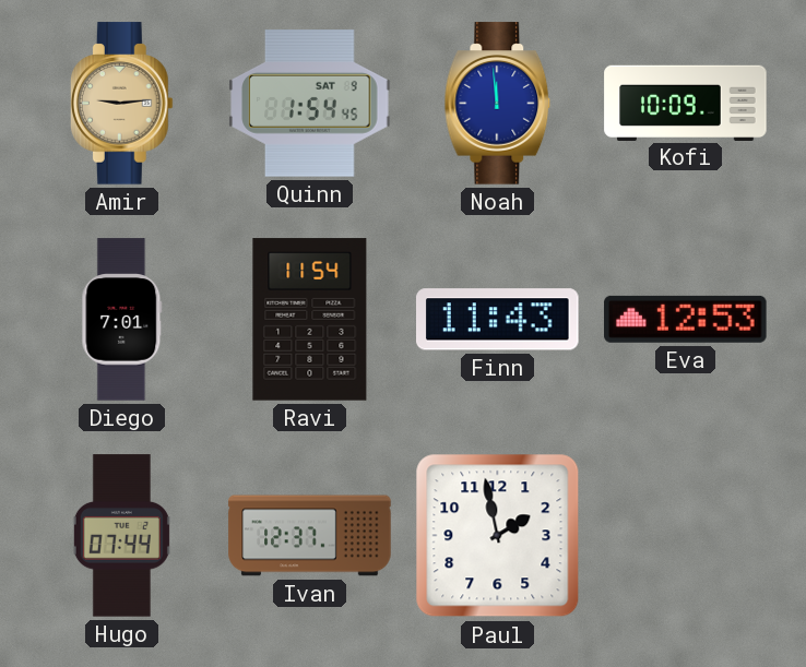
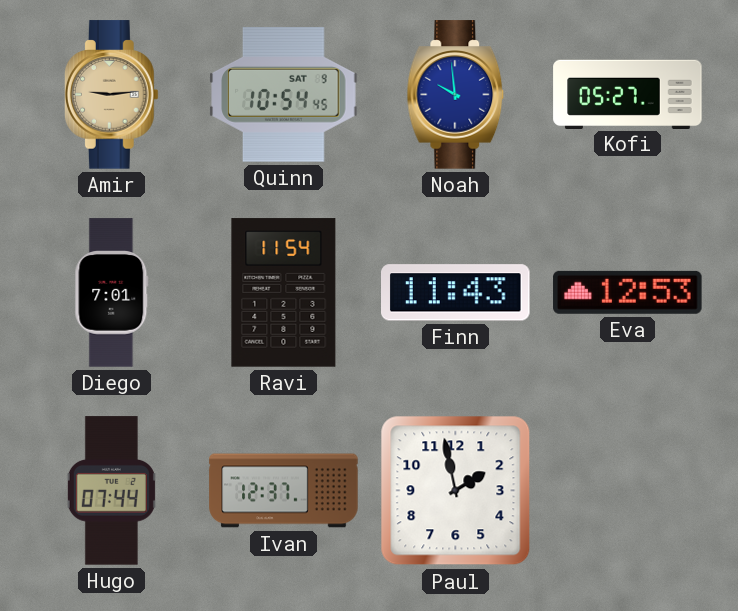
Quinn: 1:54 -> 10:54
Noah: 11:59 -> 9:59
Kofi: 10:09 -> 05:27
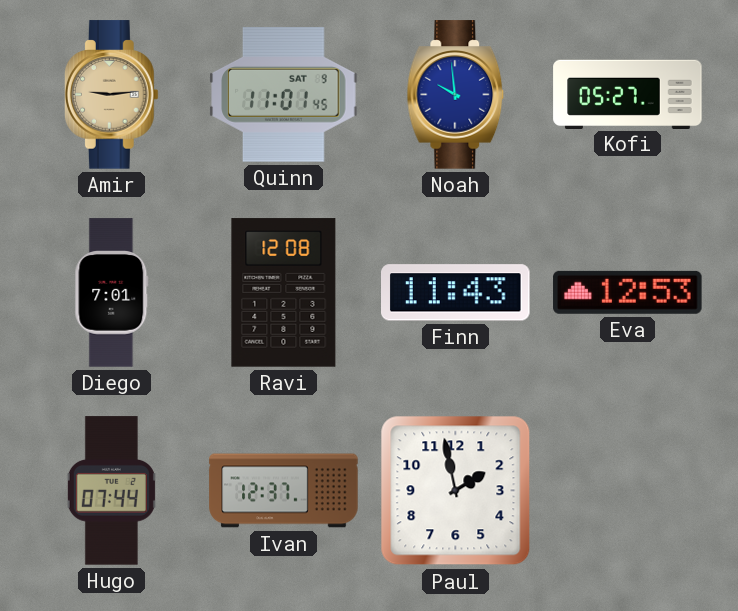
Quinn: 10:54 -> 11:01
Ravi: 11:54 -> 12:08
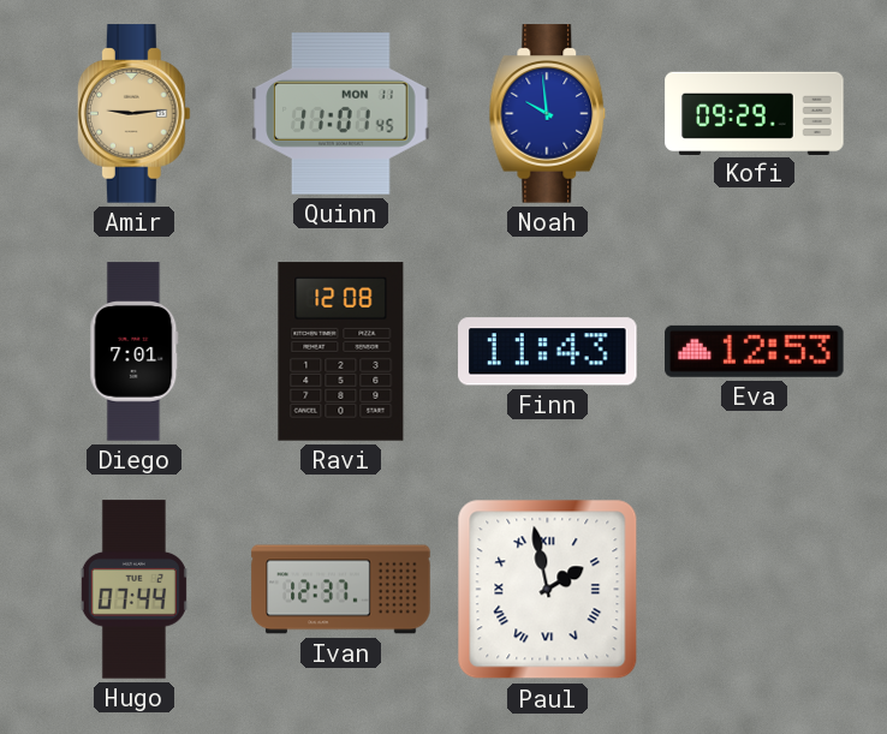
Quinn date: SAT 9 -> MON 11
Kofi: 05:27 -> 09:29
Paul numerals: Arabic -> Roman
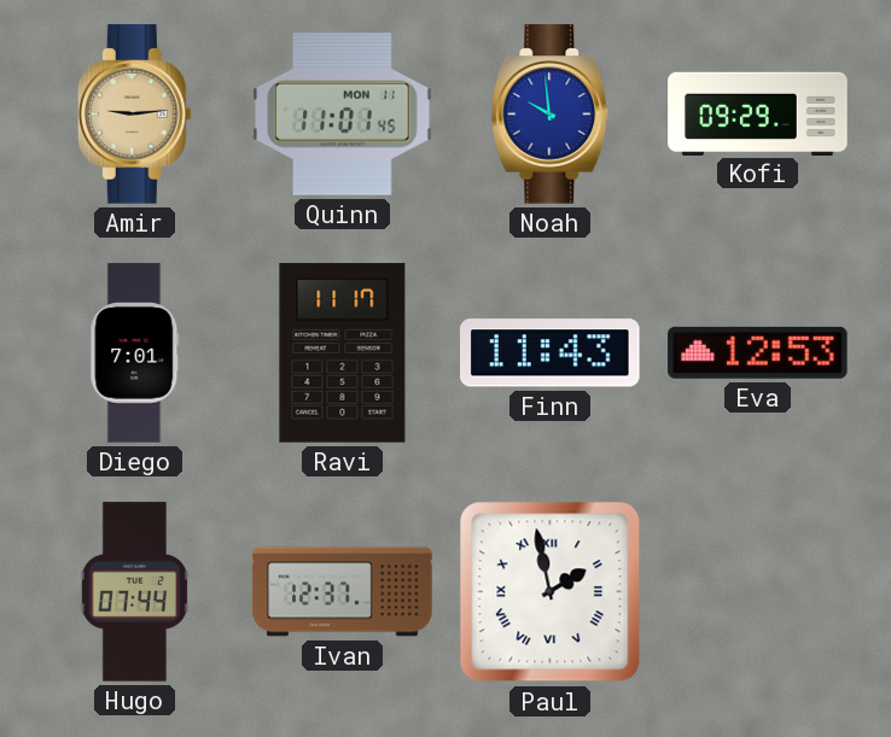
Ravi: 12:08 -> 11:17
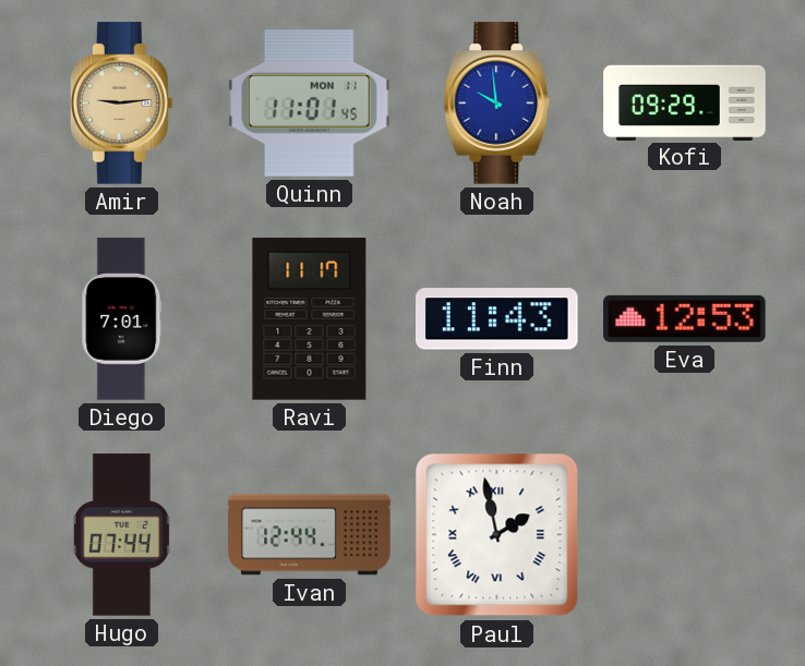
Ivan: 12:37 -> 12:44
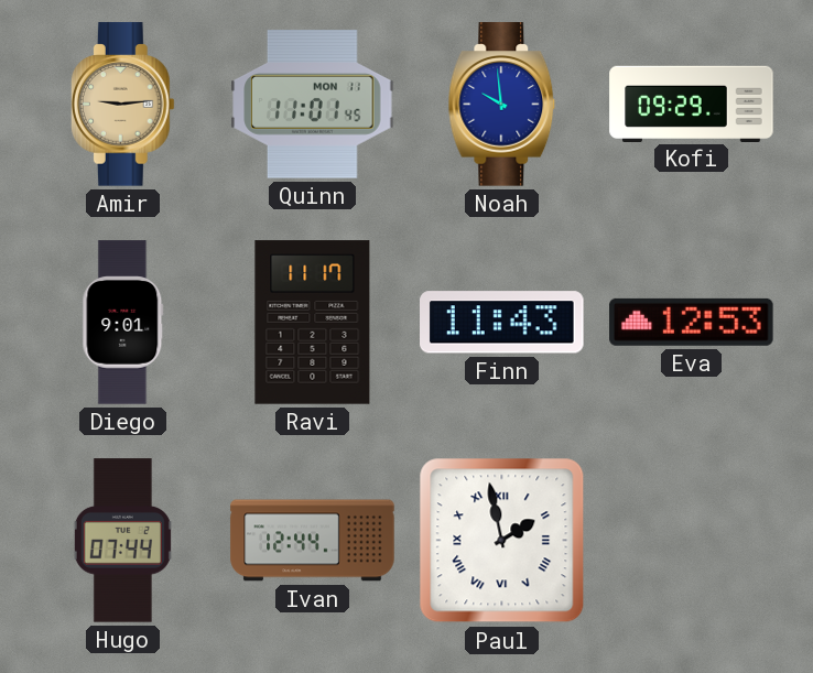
Diego: 7:01 -> 9:01
